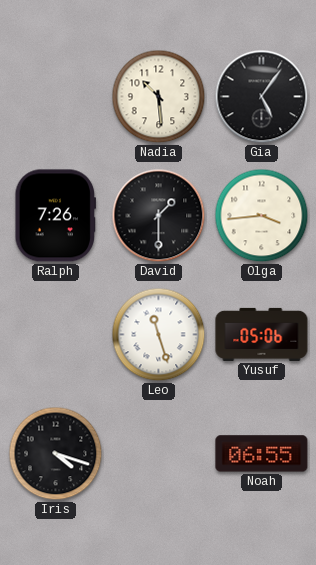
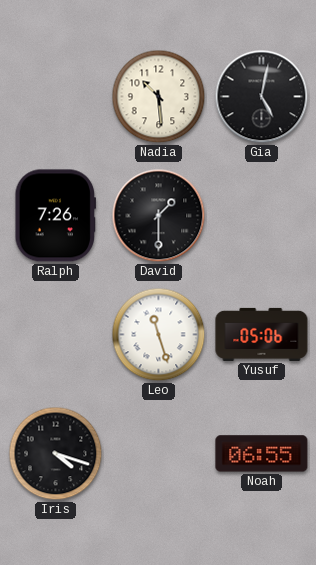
Gia: 5:06 -> 5:02
Olga: 3:44 -> none
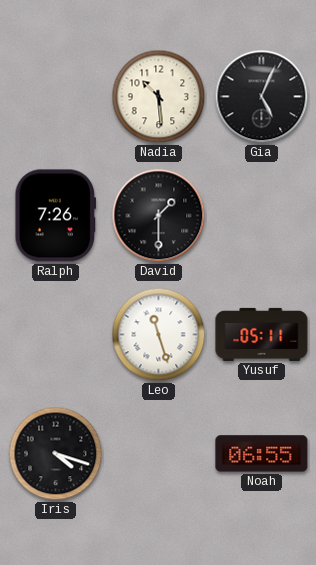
Gia: 5:02 -> 5:04
Yusuf: 05:06 -> 05:11
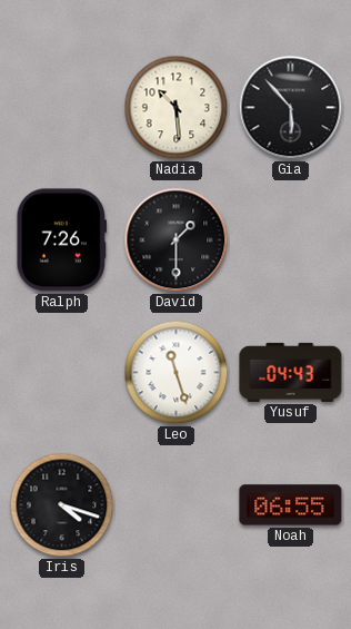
Gia: 5:04 -> 5:53
Yusuf: 05:11 -> 04:43
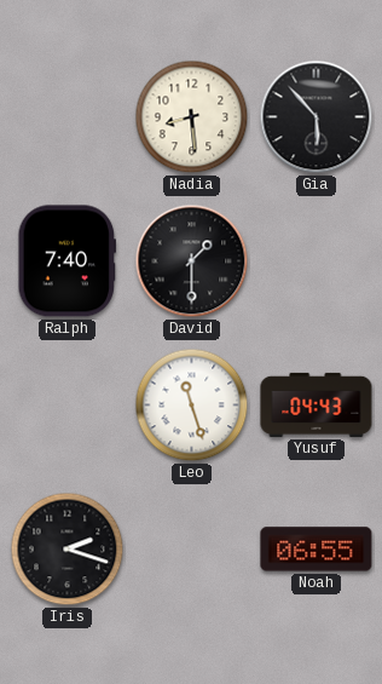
Nadia: 10:29 -> 8:29
Ralph: 7:26 -> 7:40
Iris: 4:18 -> 2:18
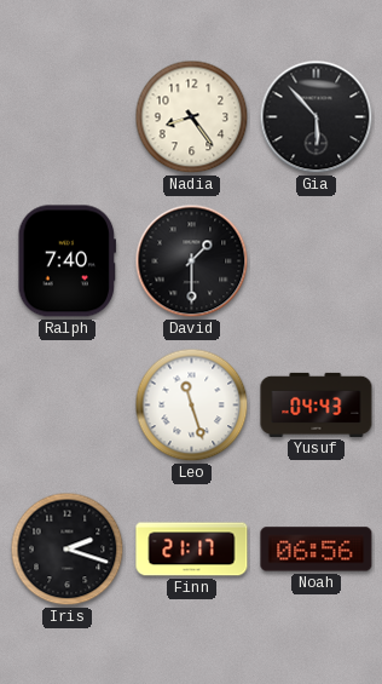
Nadia: 8:29 -> 8:24
Finn: none -> 21:17
Noah: 06:55 -> 06:56
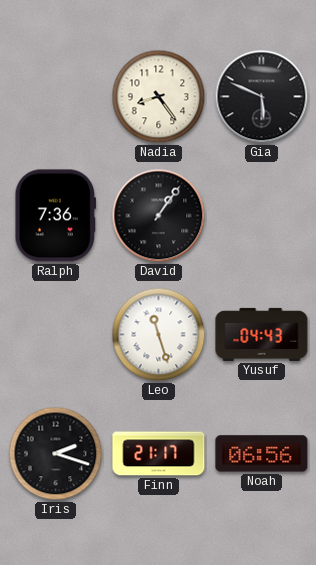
Gia: 5:53 -> 5:49
Ralph: 7:40 -> 7:36
David: 1:30 -> 1:06
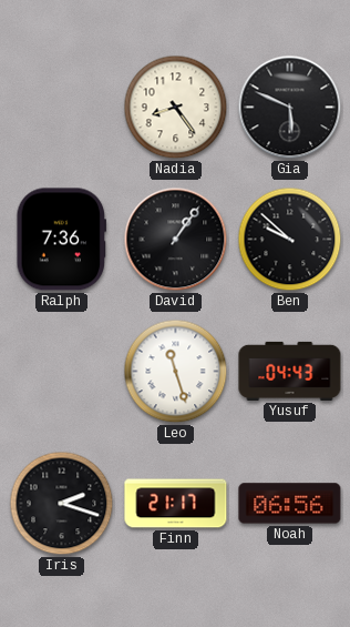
Ben: none -> 9:52
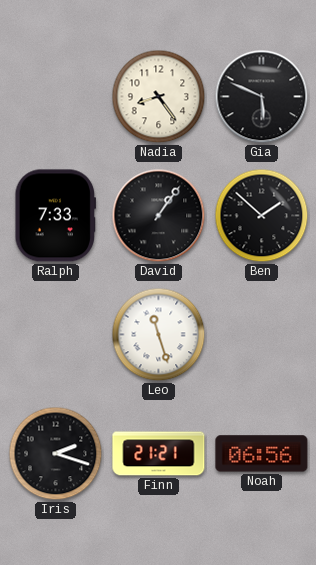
Ralph: 7:36 -> 7:33
Ben: 9:52 -> 1:52
Yusuf: 04:43 -> none
Finn: 21:17 -> 21:21
